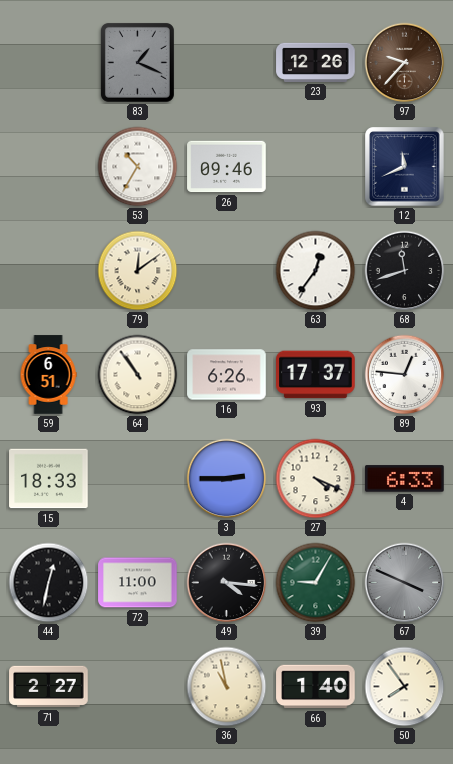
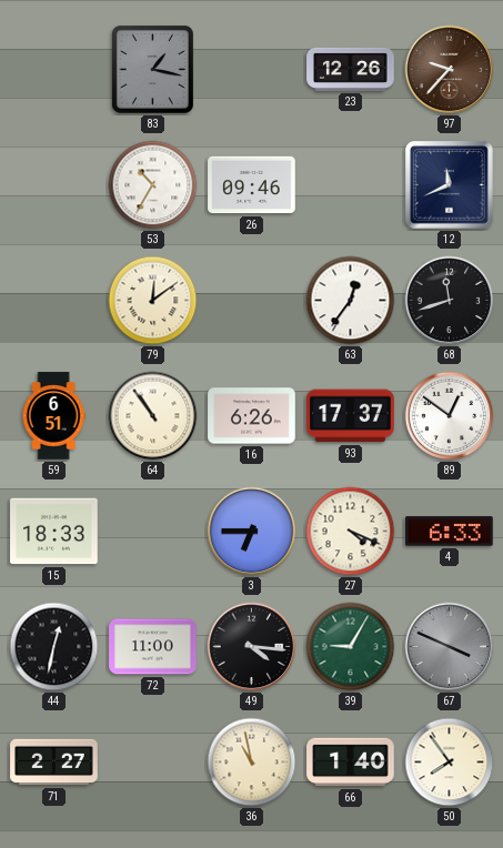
83: 1:19 -> 1:17
89: 12:46 -> 12:51
3: 2:45 -> 6:45
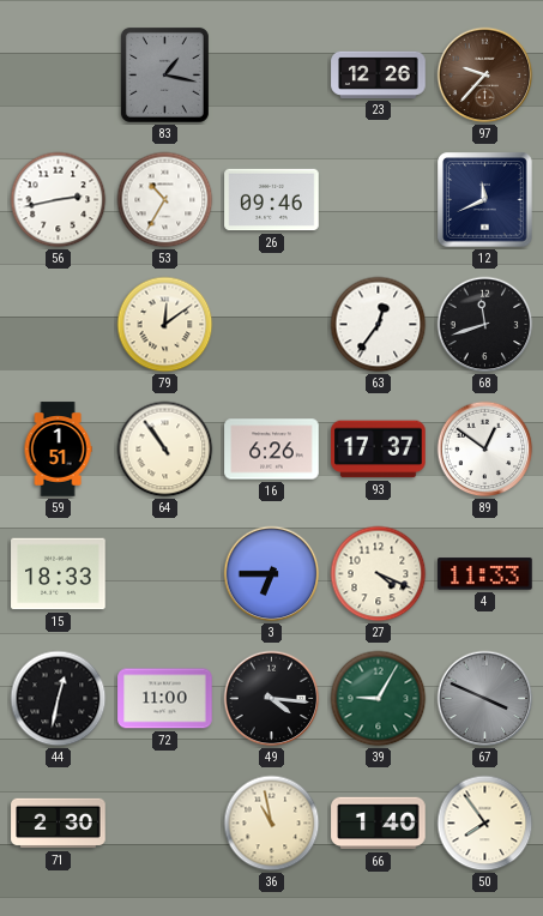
56: none -> 2:43
59: 6:51 -> 1:51
4: 6:33 -> 11:33
71: 2:27 -> 2:30
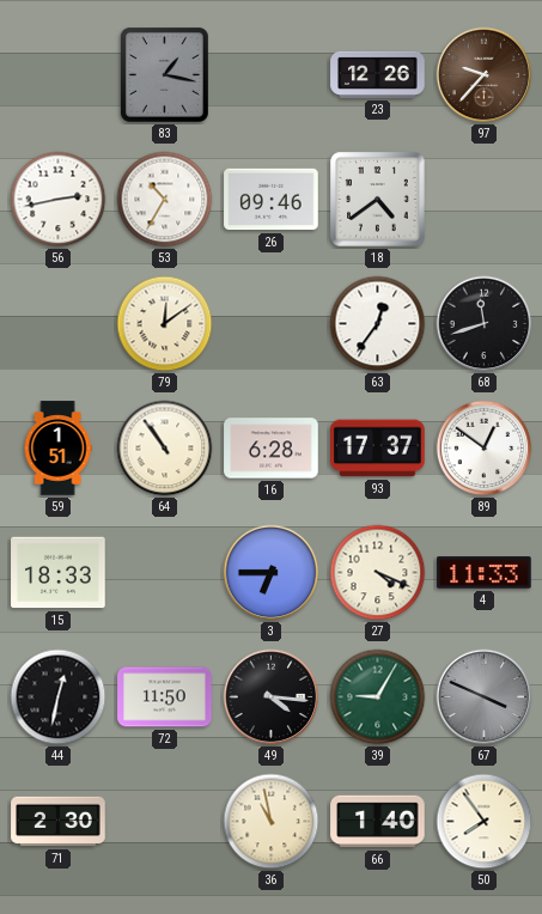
18: none -> 4:39
12: 11:41 -> none
16: 6:26 -> 6:28
72: 11:00 -> 11:50
